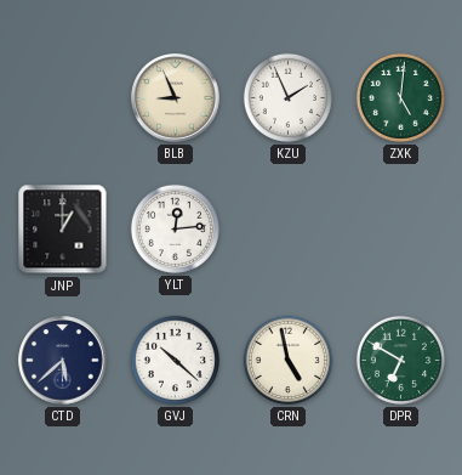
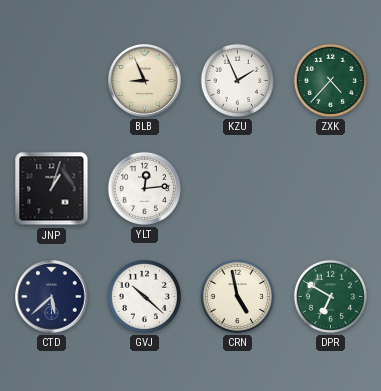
ZXK: 5:01 -> 4:37
JNP: 1:00 -> 1:03
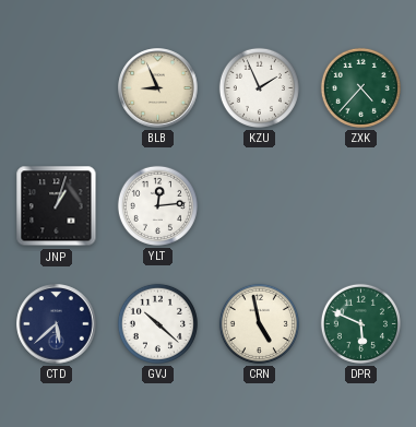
DPR: 6:50 -> 5:49
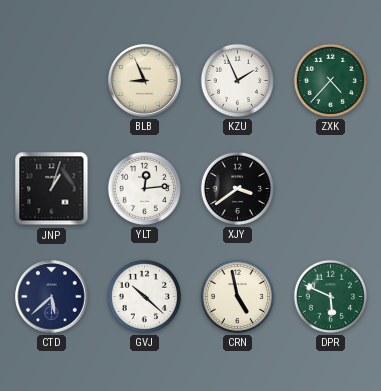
XJY: none -> 3:39
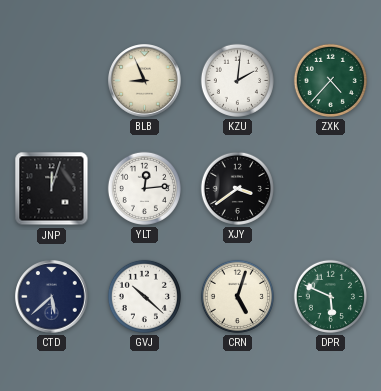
KZU: 1:56 -> 2:01
JNP: 1:03 -> 12:03
CRN: 4:58 -> 5:03
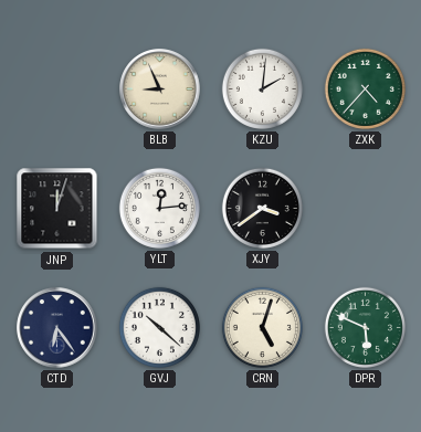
CTD: 5:38 -> 6:24
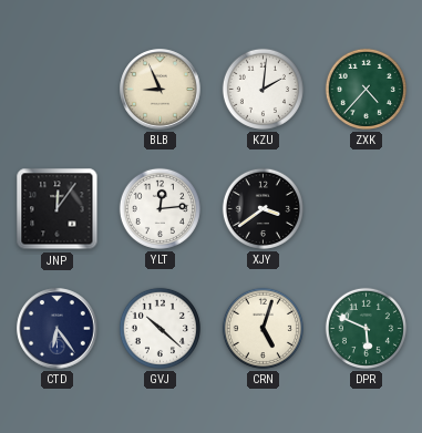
JNP: 12:03 -> 12:06
